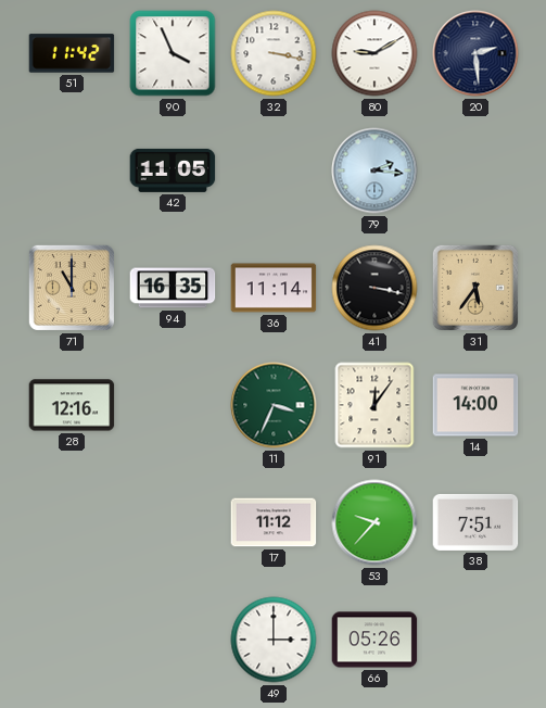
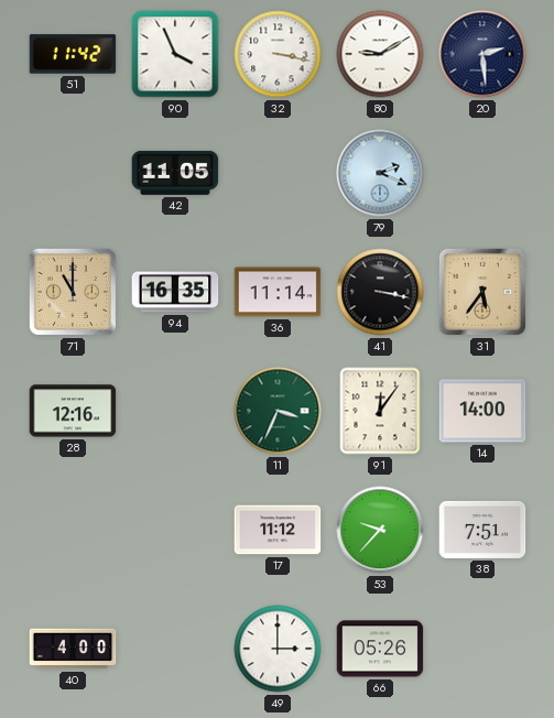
79: 2:16 -> 2:19
40: none -> 4:00
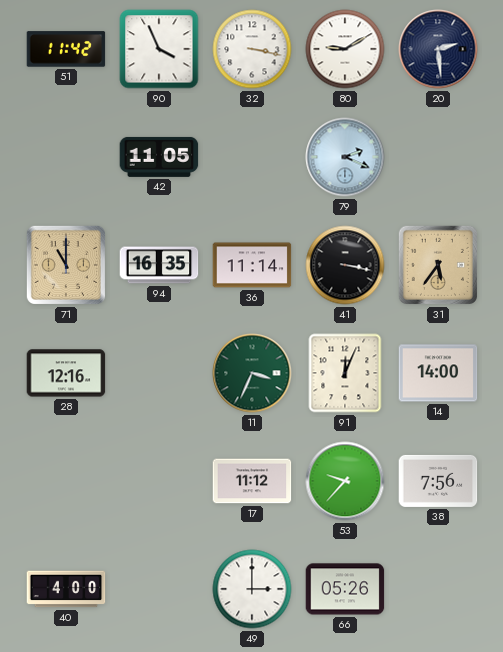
91: 12:06 -> 12:04
38: 7:51 -> 7:56
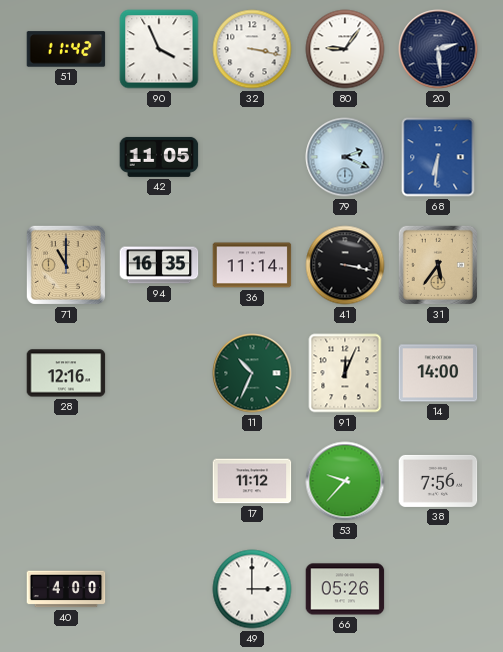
80: 9:10 -> 9:06
68: none -> 6:31
11: 3:34 -> 10:34
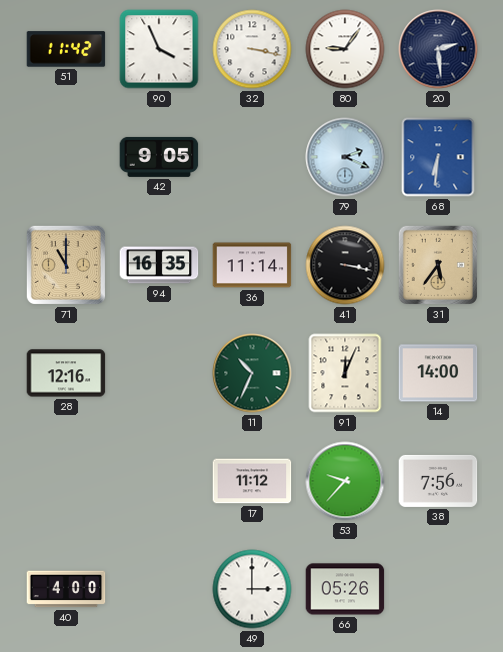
42: 11:05 -> 9:05
